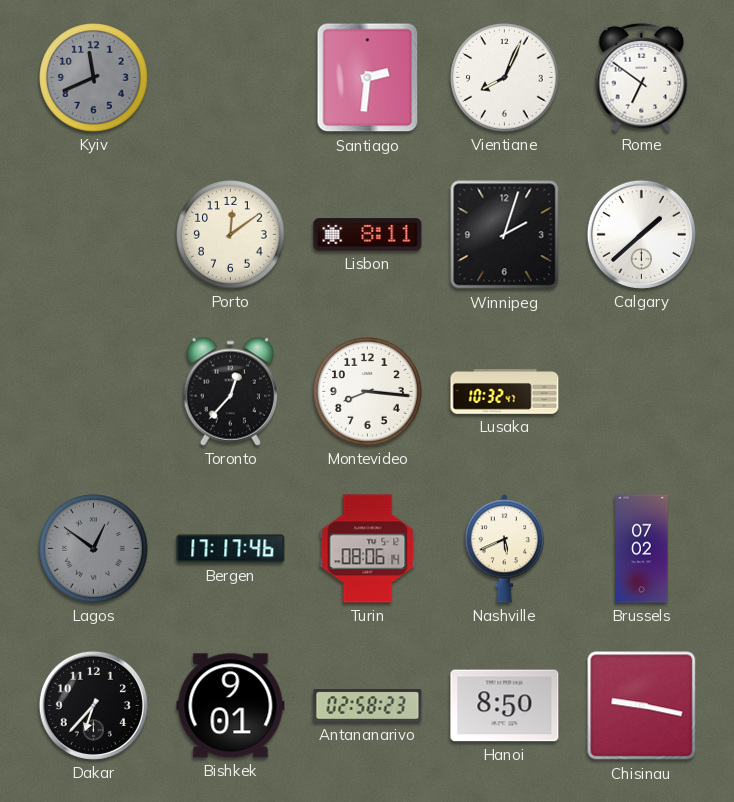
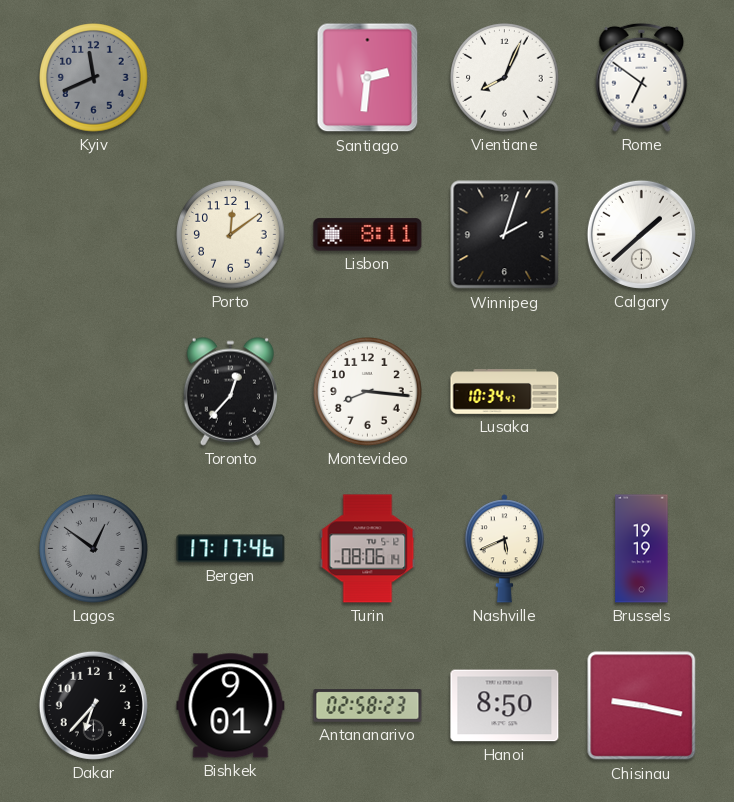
Lusaka: 10:32 -> 10:34
Brussels: 07:02 -> 19:19
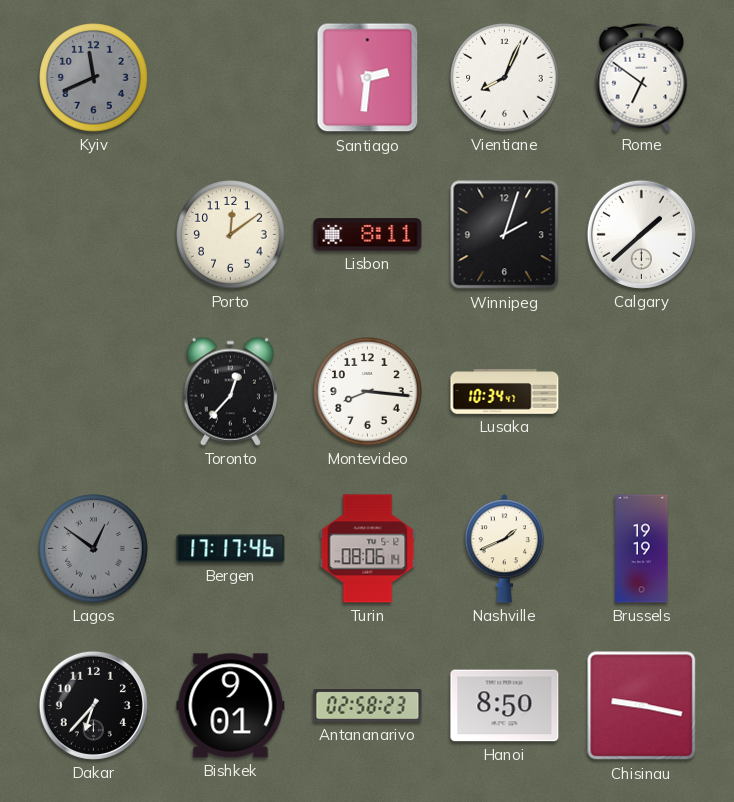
Nashville: 5:41 -> 1:41
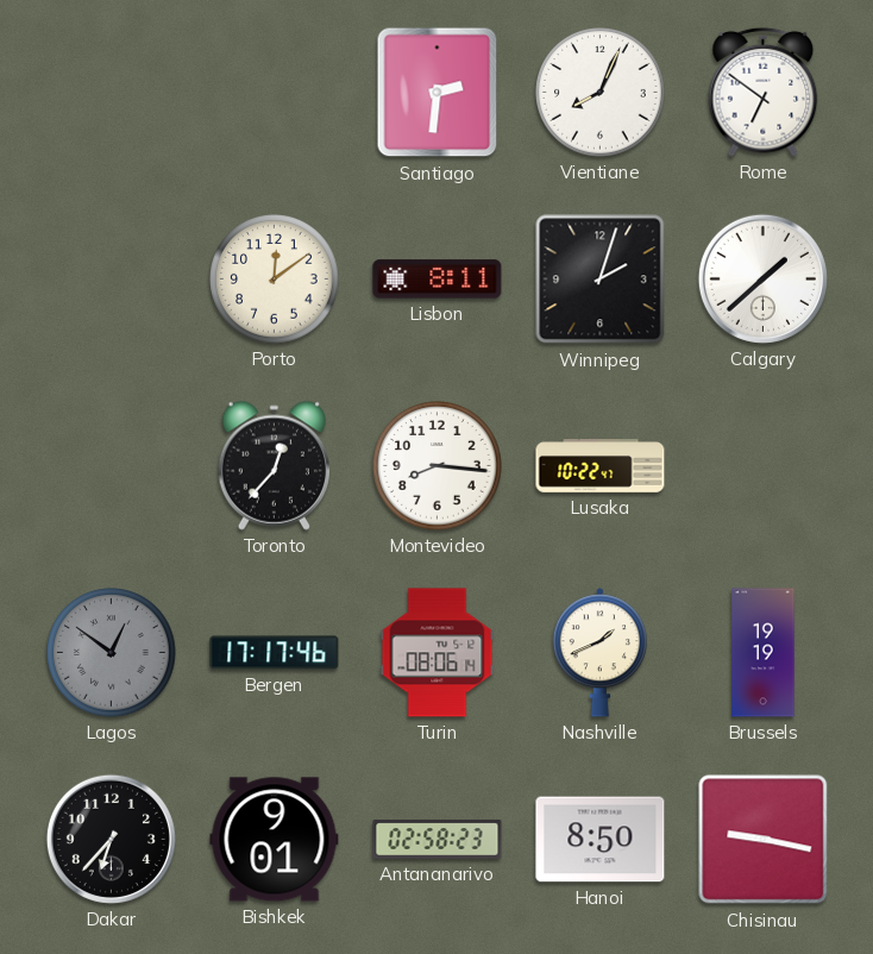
Kyiv: 11:41 -> none
Lusaka: 10:34 -> 10:22
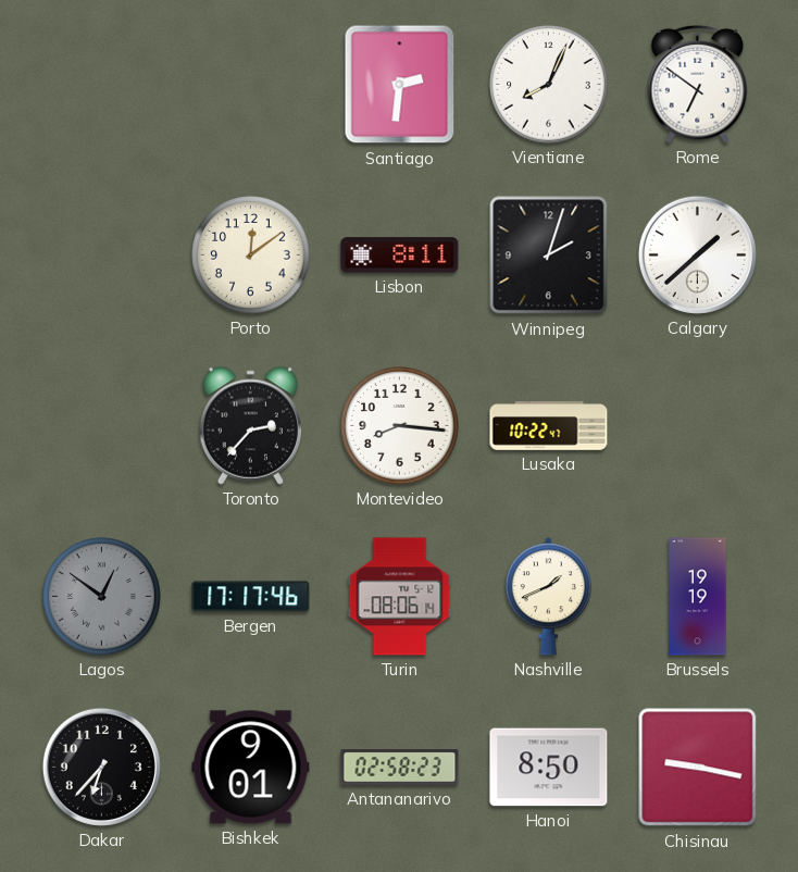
Toronto: 12:37 -> 2:37
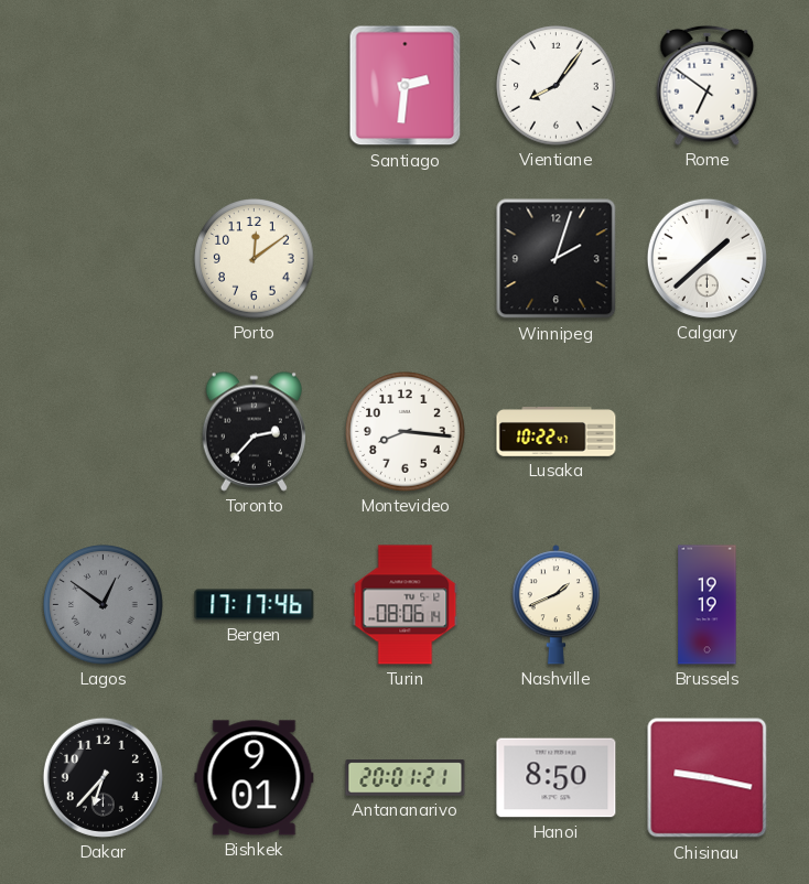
Vientiane: 8:04 -> 8:06
Lisbon: 8:11 -> none
Antananarivo: 02:58 -> 20:01
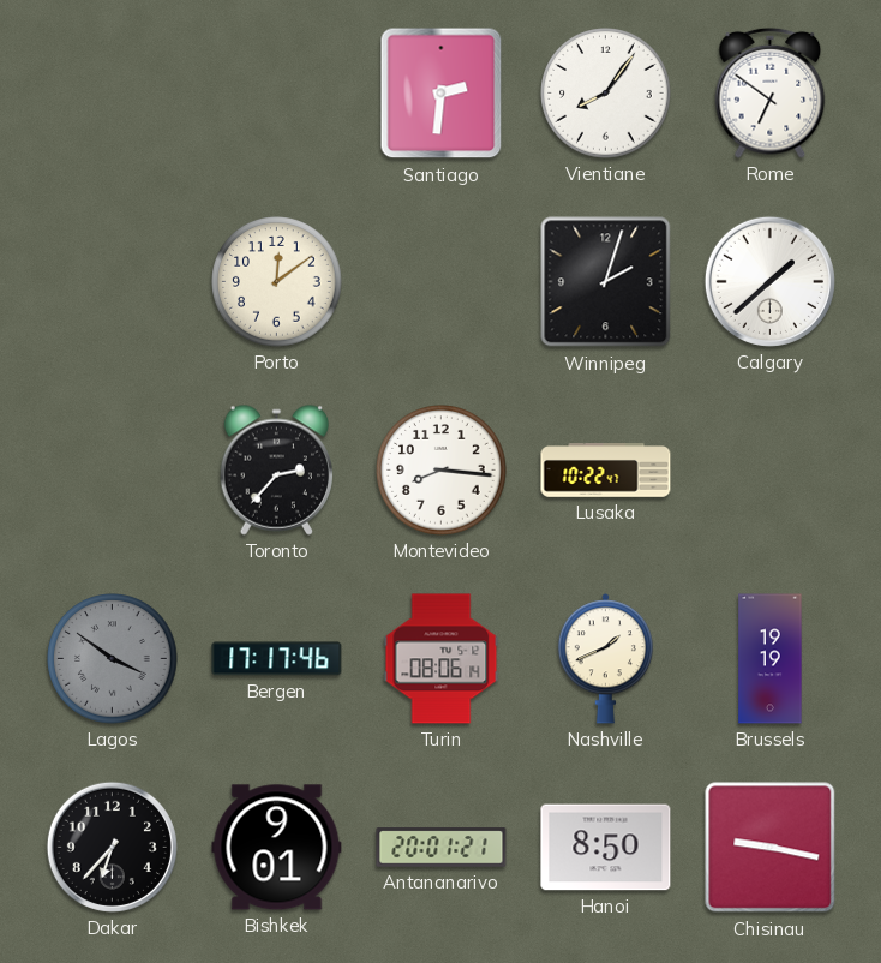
Lagos: 12:51 -> 3:51
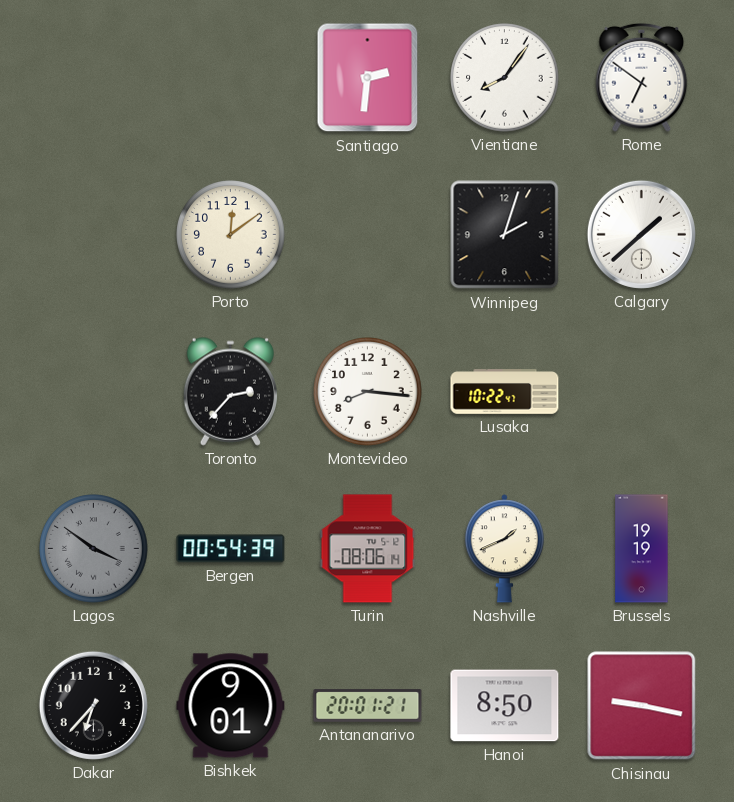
Bergen: 17:17 -> 00:54
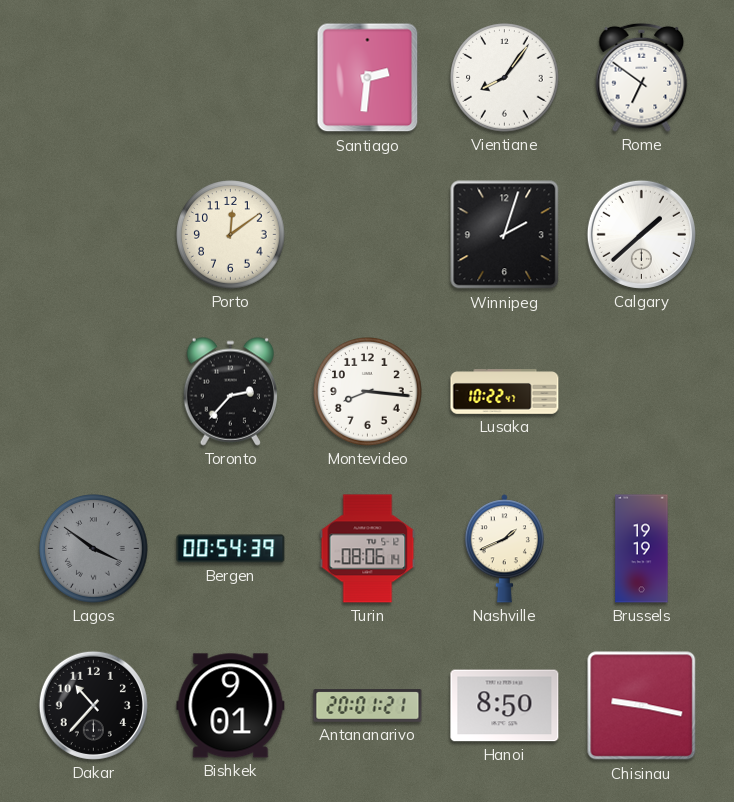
Dakar: 6:37 -> 10:37
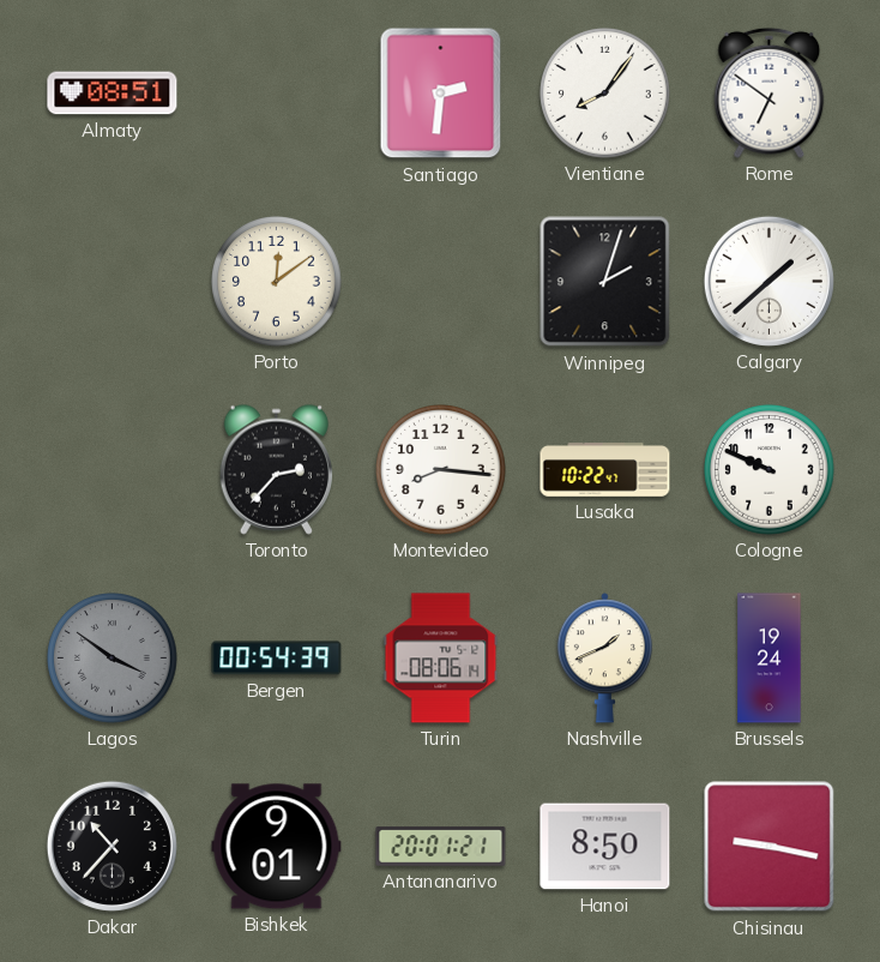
Almaty: none -> 08:51
Cologne: none -> 9:49
Brussels: 19:19 -> 19:24
